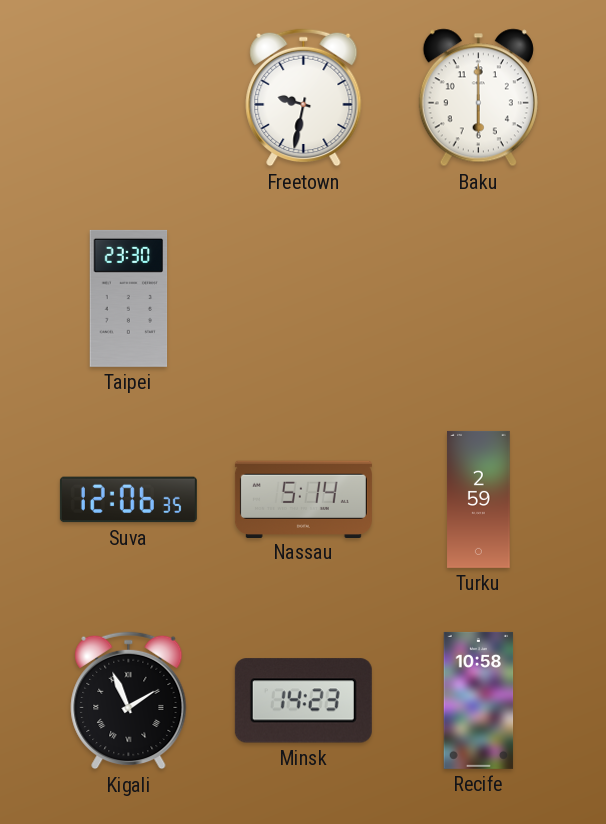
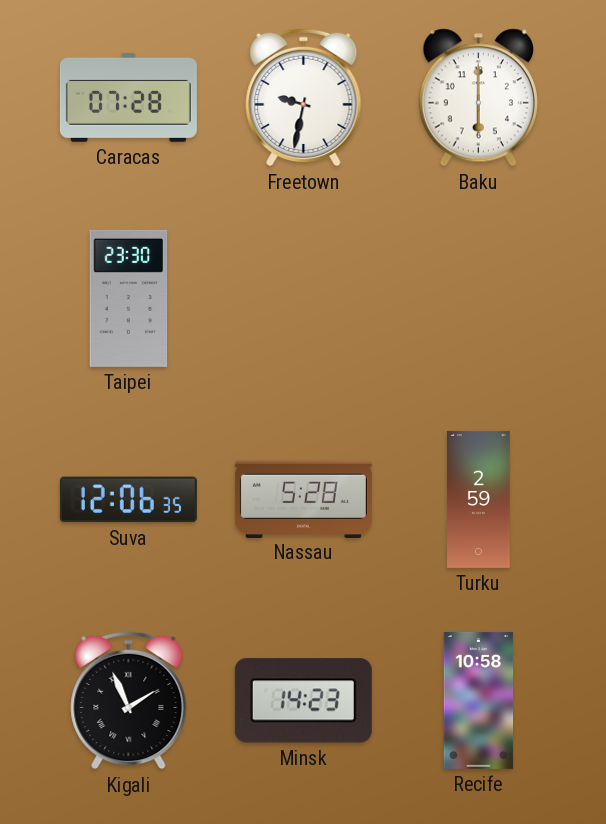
Caracas: none -> 07:28
Nassau: 5:14 -> 5:28
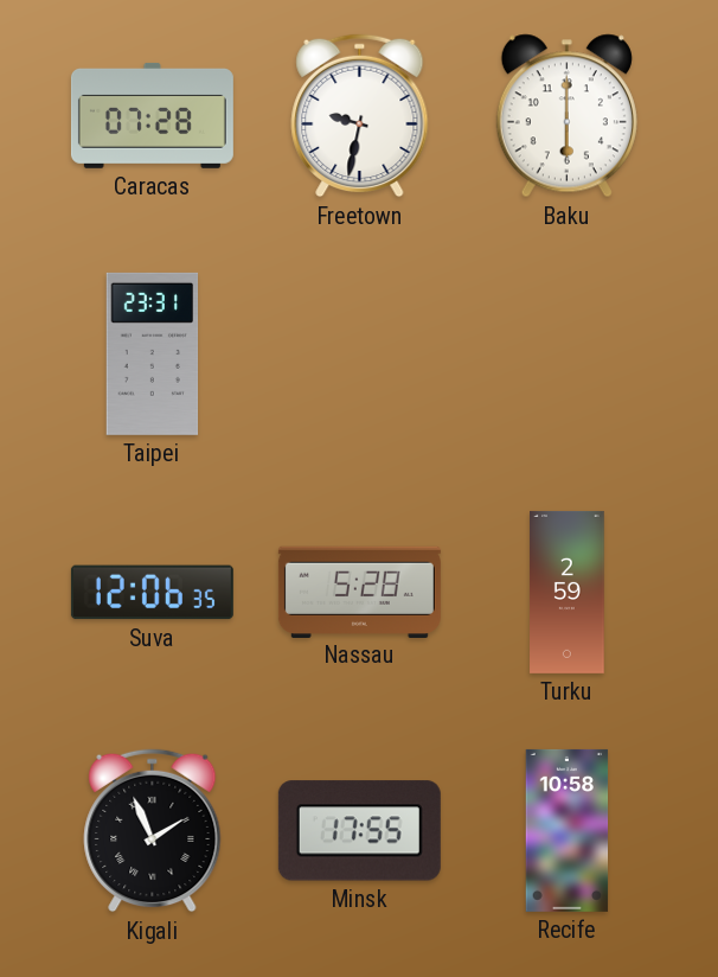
Taipei: 23:30 -> 23:31
Minsk: 14:23 -> 17:55
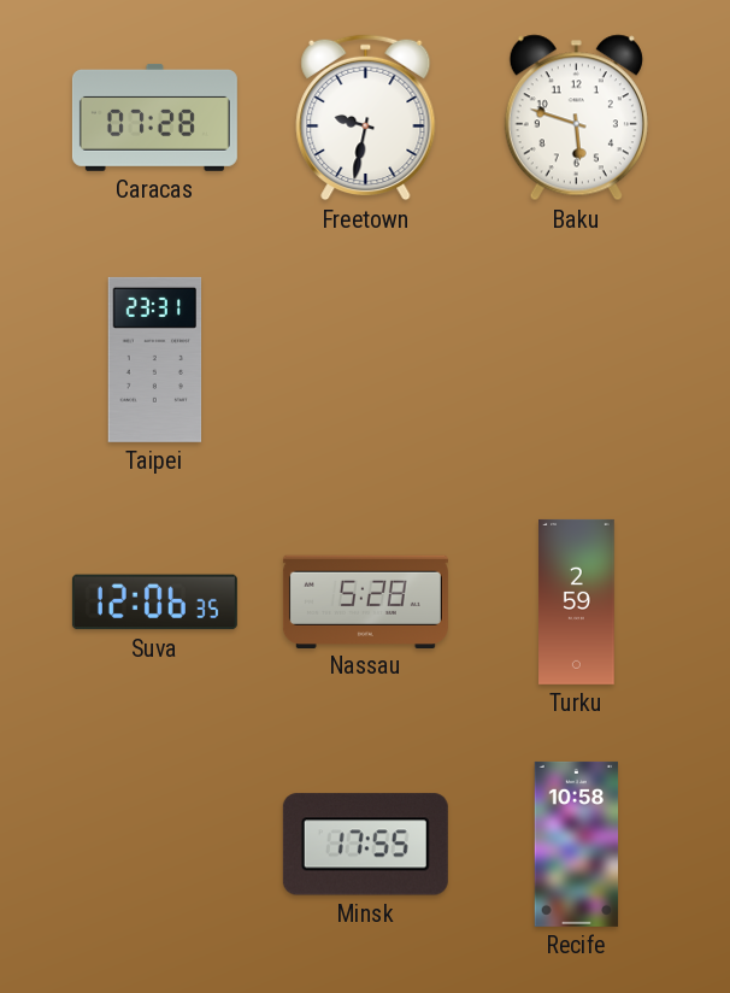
Baku: 6:00 -> 5:48
Kigali: 1:56 -> none
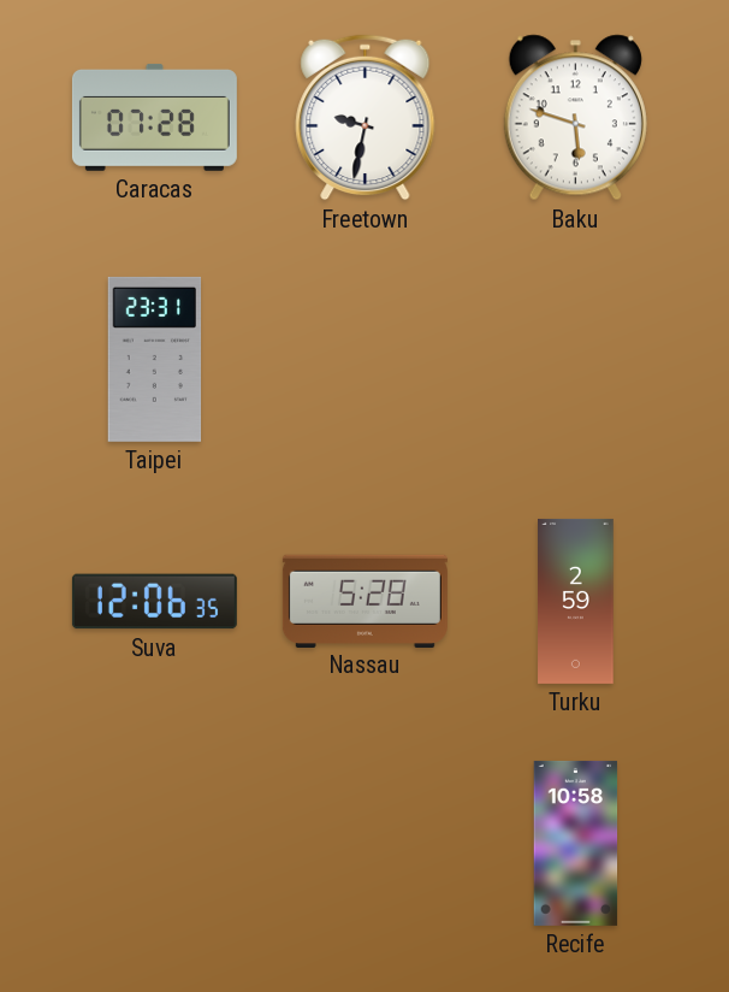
Minsk: 17:55 -> none
